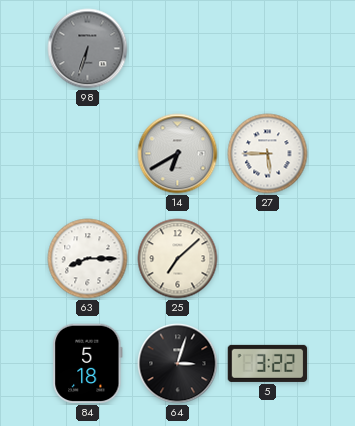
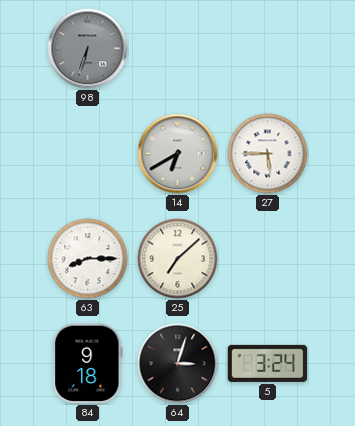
84: 5:18 -> 9:18
5: 3:22 -> 3:24
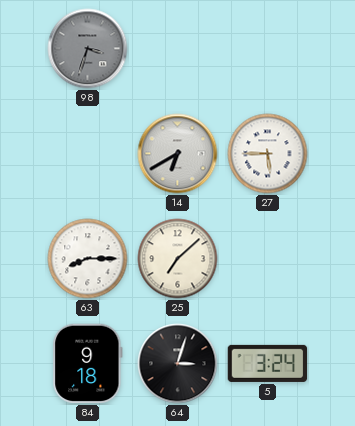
98: 6:33 -> 3:33
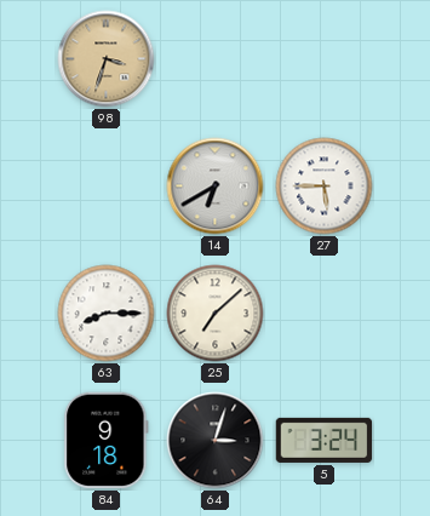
98 dial: grey -> champagne
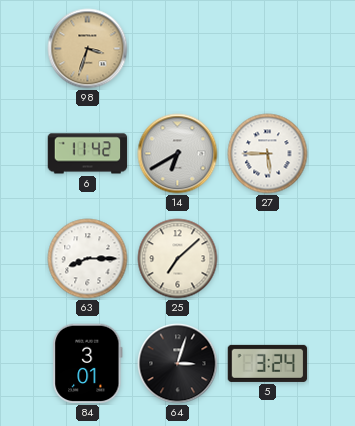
6: none -> 11:42
84: 9:18 -> 3:01
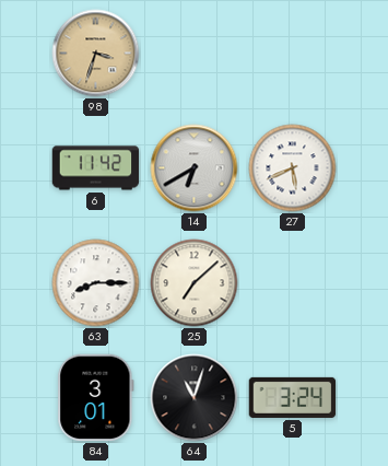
27: 5:45 -> 5:41
64: 3:03 -> 11:03
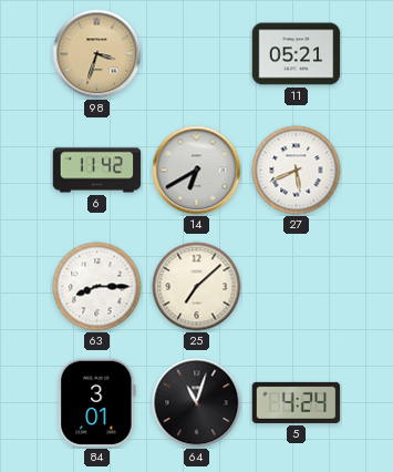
11: none -> 05:21
5: 3:24 -> 4:24
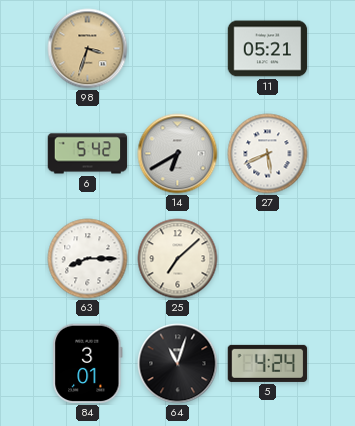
6: 11:42 -> 5:42
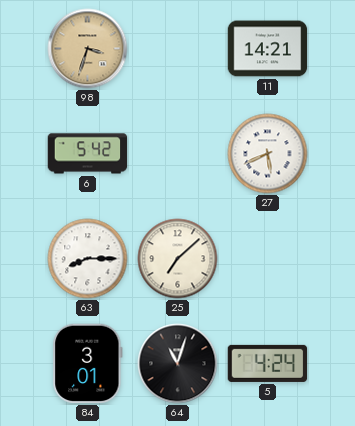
11: 05:21 -> 14:21
14: 6:40 -> none
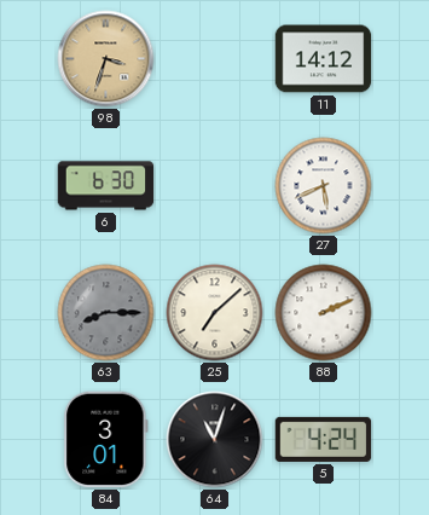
11: 14:21 -> 14:12
6: 5:42 -> 6:30
63 dial: white -> grey
88: none -> 2:11
